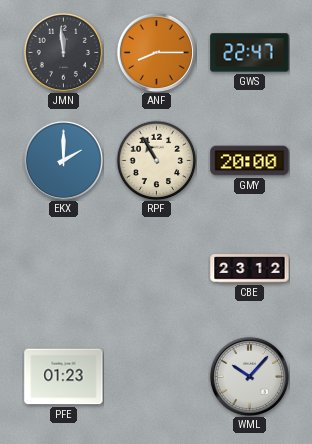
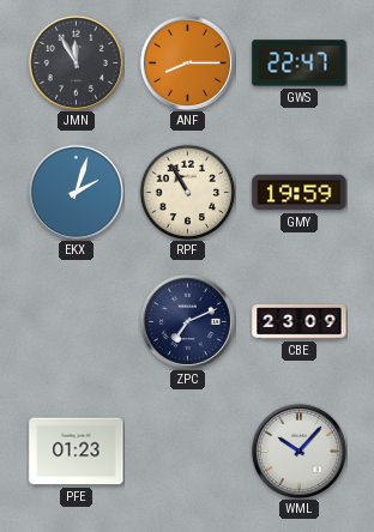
JMN: 11:59 -> 11:55
EKX: 2:00 -> 2:03
GMY: 20:00 -> 19:59
ZPC: none -> 7:11
CBE: 23:12 -> 23:09
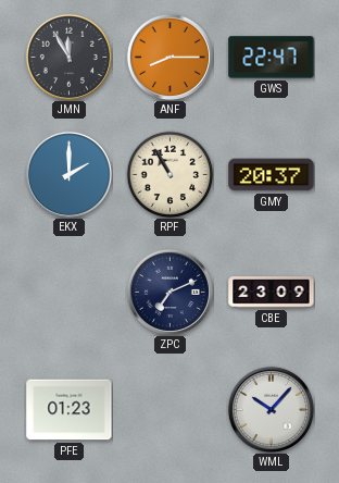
EKX: 2:03 -> 2:00
GMY: 19:59 -> 20:37
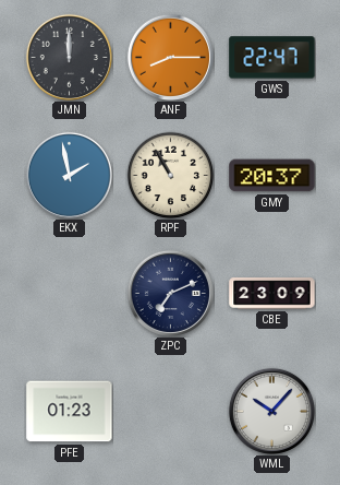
JMN: 11:55 -> 12:00
EKX: 2:00 -> 1:58
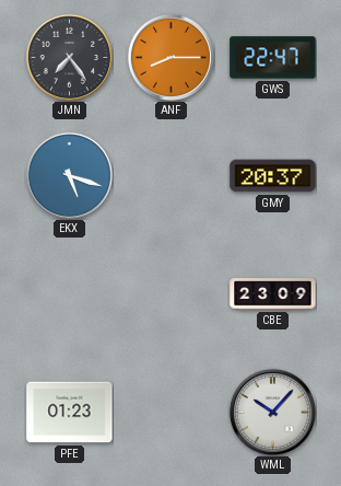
JMN: 12:00 -> 7:24
EKX: 1:58 -> 5:18
RPF: 10:55 -> none
ZPC: 7:11 -> none
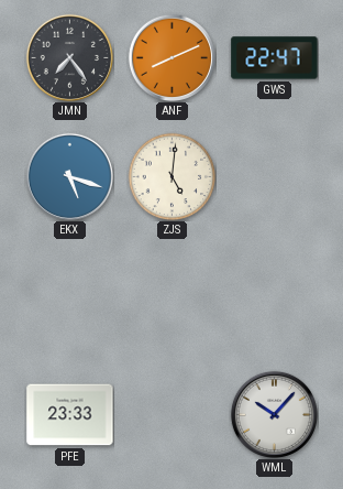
ANF: 8:15 -> 8:11
ZJS: none -> 5:01
GMY: 20:37 -> none
CBE: 23:09 -> none
PFE: 01:23 -> 23:33
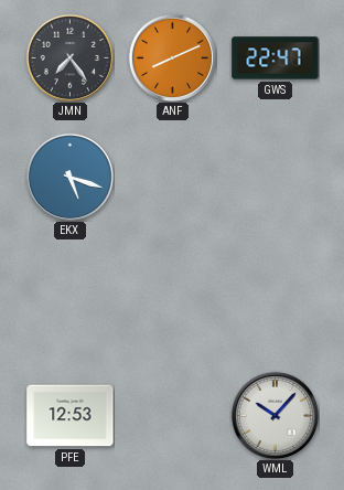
ZJS: 5:01 -> none
PFE: 23:33 -> 12:53
